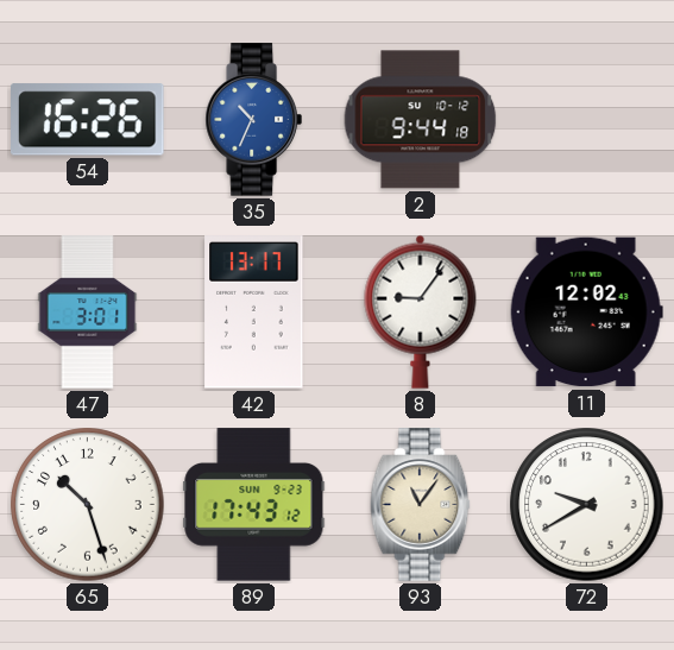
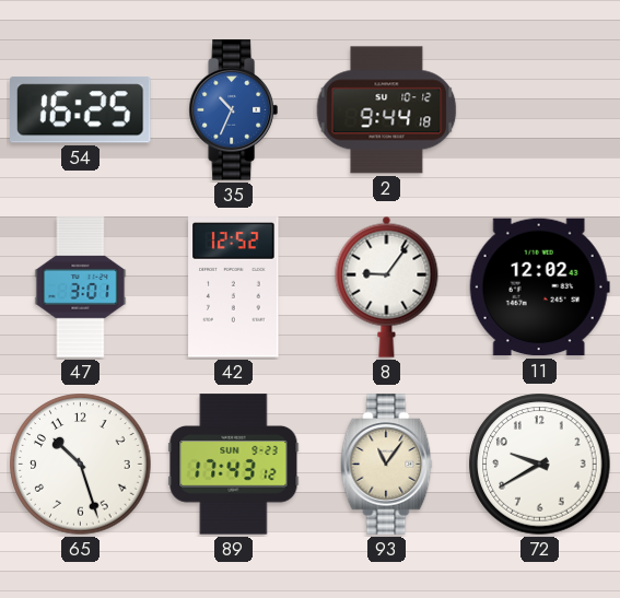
54: 16:26 -> 16:25
42: 13:17 -> 12:52
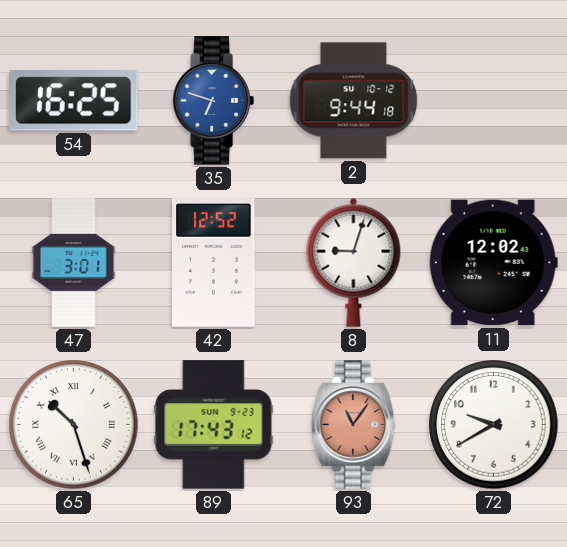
35: 10:34 -> 6:48
8: 9:06 -> 9:03
65 numerals: Arabic -> Roman
93 dial: cream -> salmon
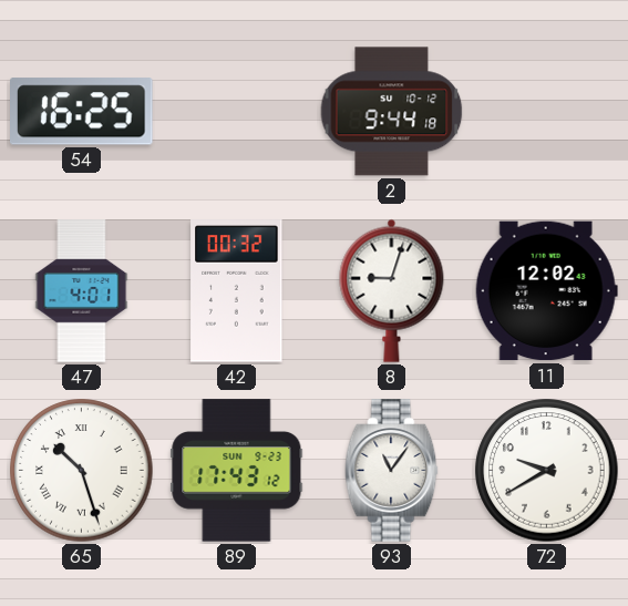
35: 6:48 -> none
47: 3:01 -> 4:01
42: 12:52 -> 00:32
93 dial: salmon -> white
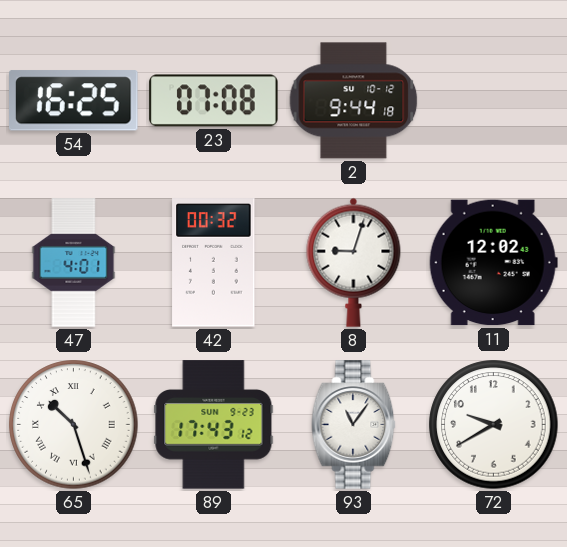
23: none -> 07:08
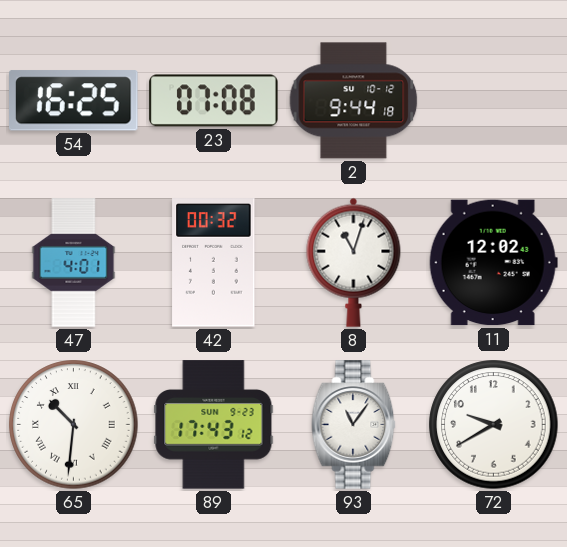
8: 9:03 -> 11:03
65: 10:27 -> 10:31
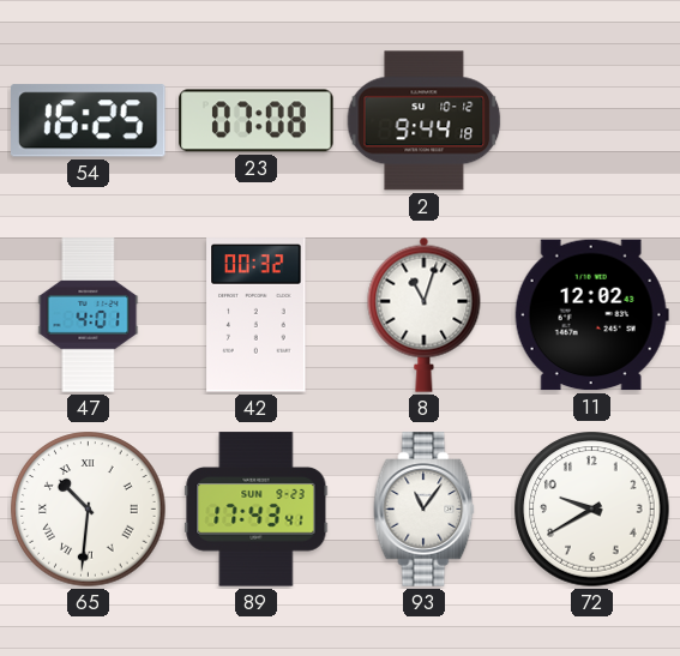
89: 17:43:12 -> 17:43:41
